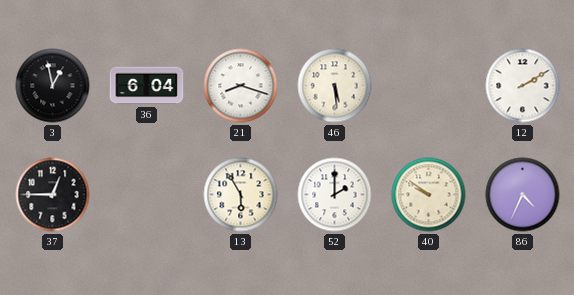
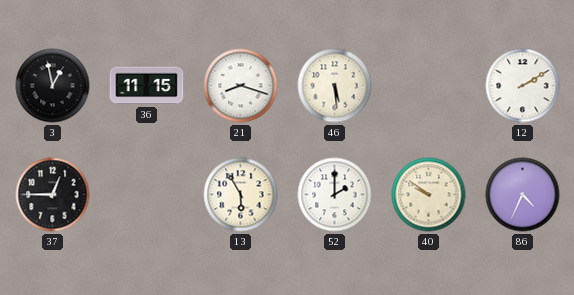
36: 6:04 -> 11:15
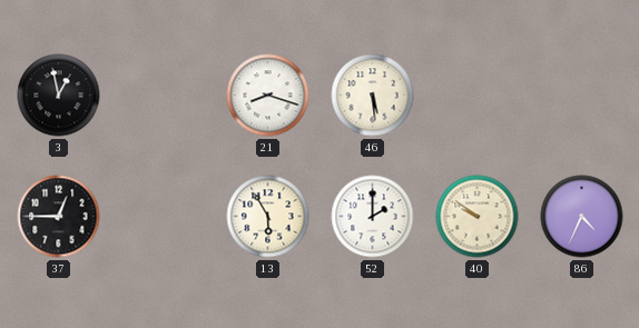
36: 11:15 -> none
12: 2:10 -> none
